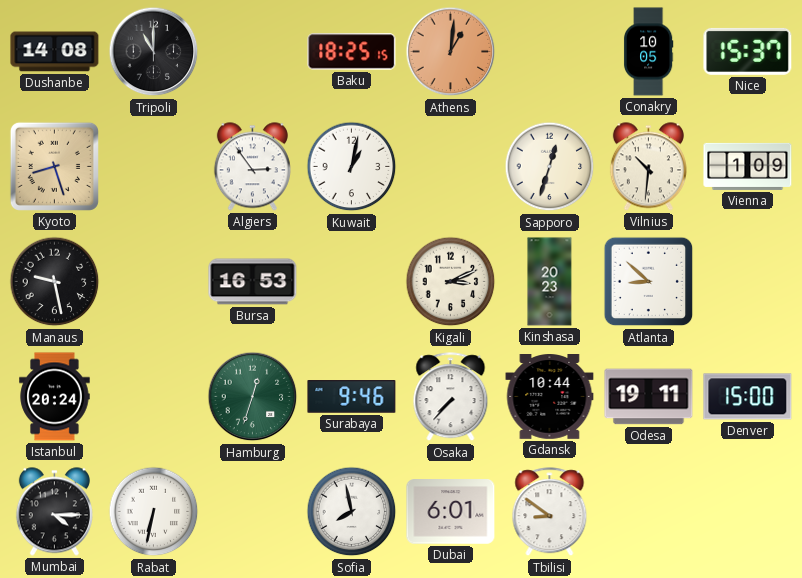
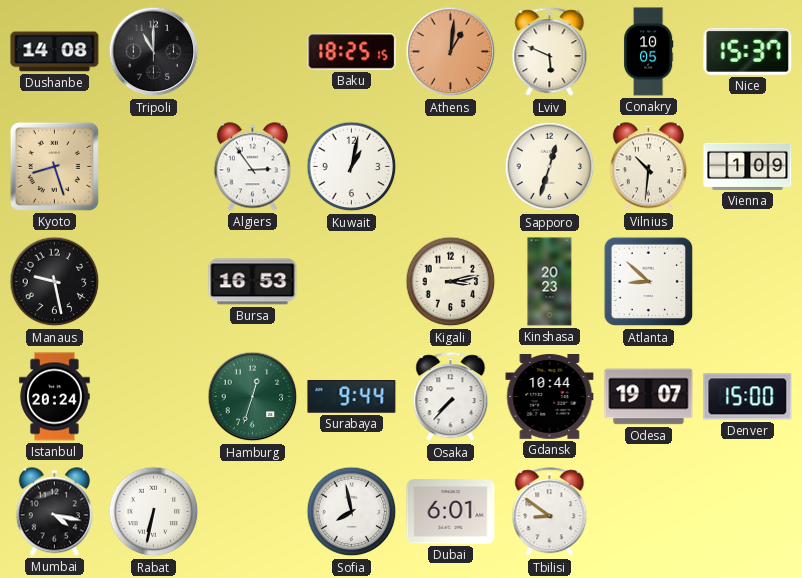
Lviv: none -> 5:49
Kigali: 3:11 -> 3:13
Surabaya: 9:46 -> 9:44
Odesa: 19:11 -> 19:07
Mumbai: 4:15 -> 4:17
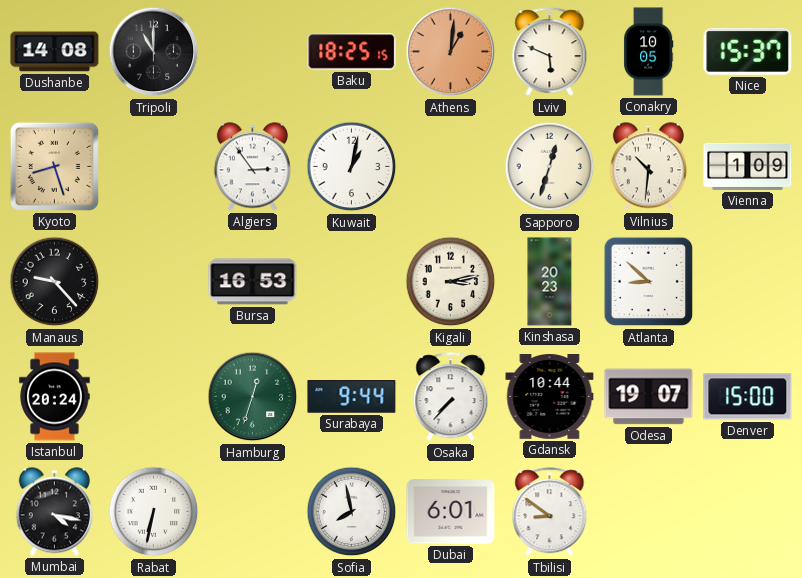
Manaus: 9:28 -> 9:23
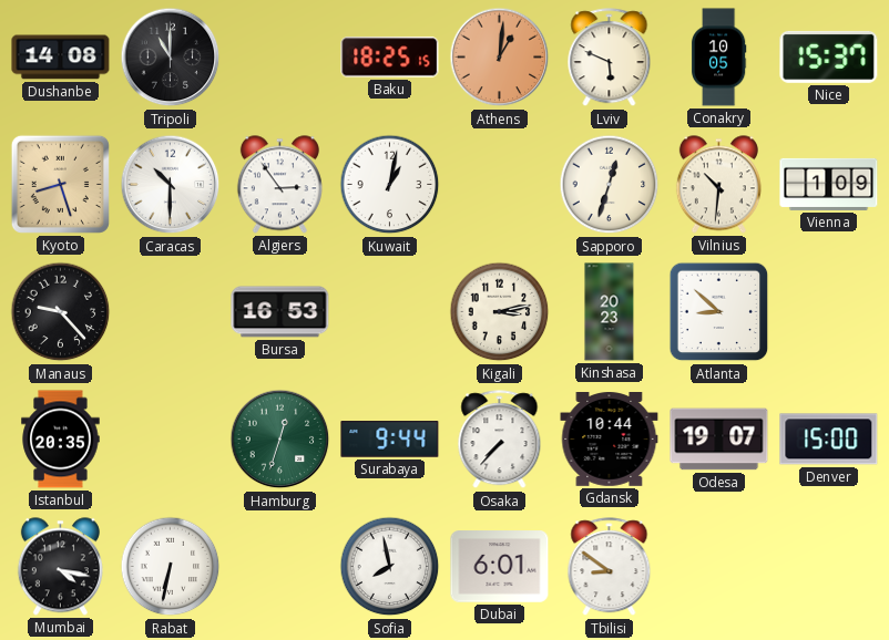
Caracas: none -> 10:30
Istanbul: 20:24 -> 20:35
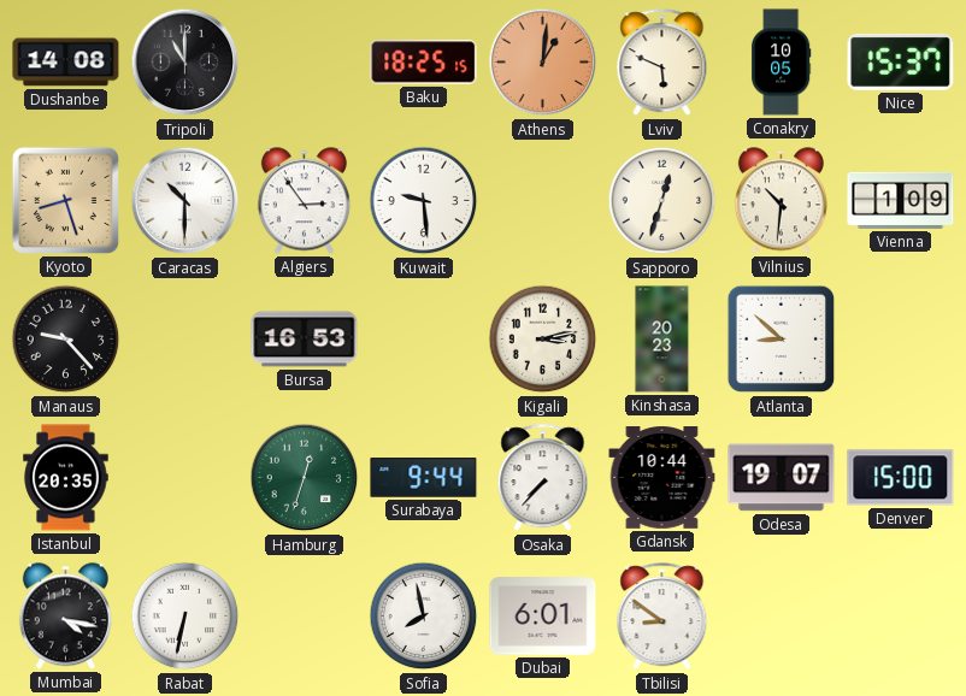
Kuwait: 1:02 -> 9:29
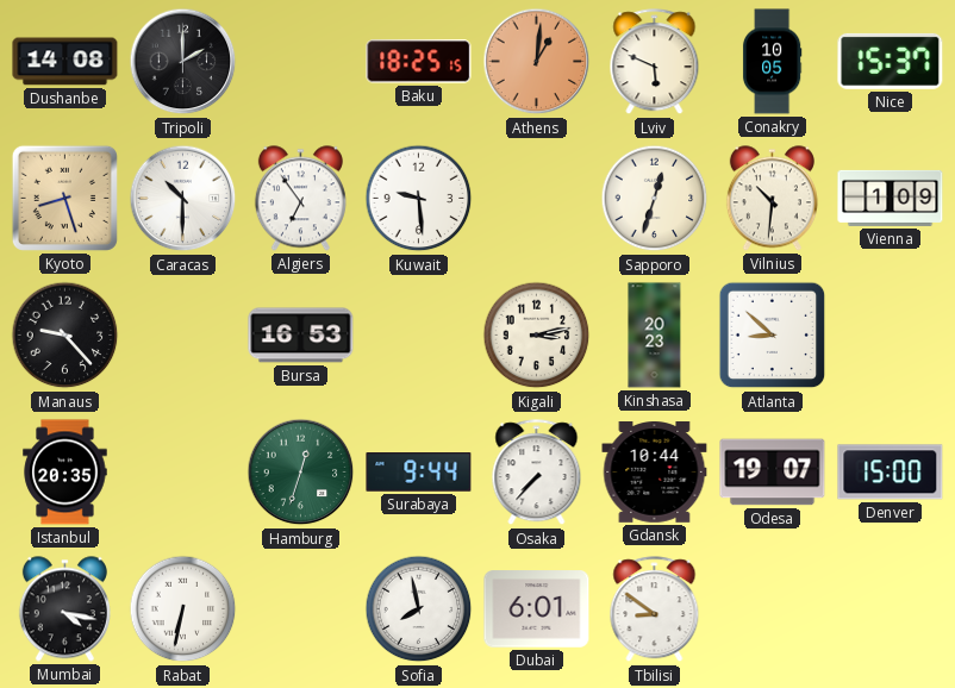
Tripoli: 11:00 -> 2:00
Algiers: 2:54 -> 6:54
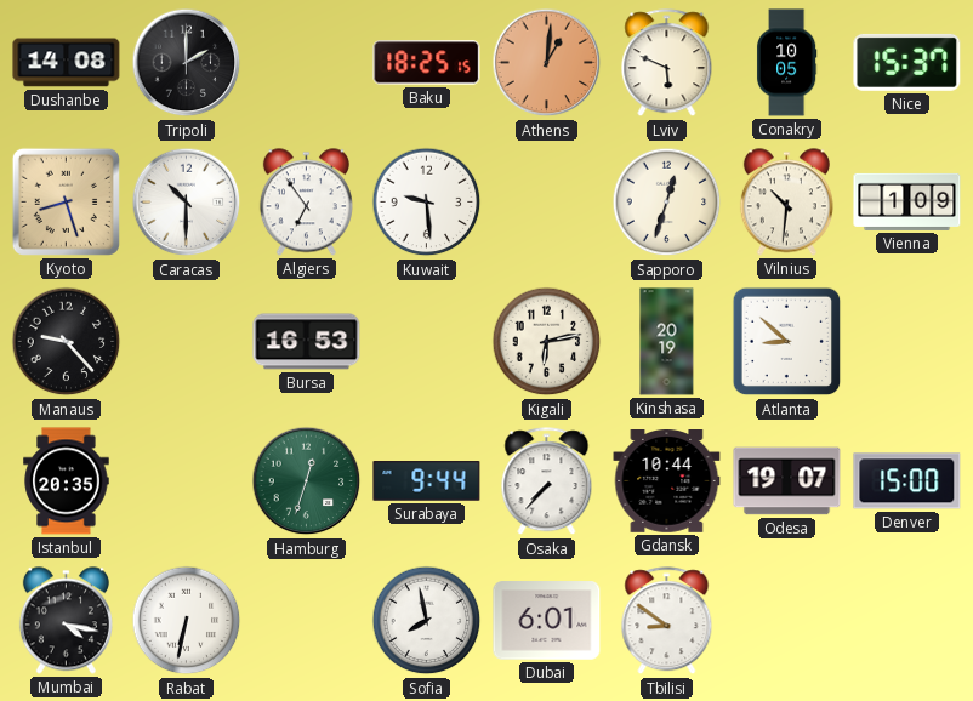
Kigali: 3:13 -> 6:13
Kinshasa: 20:23 -> 20:19
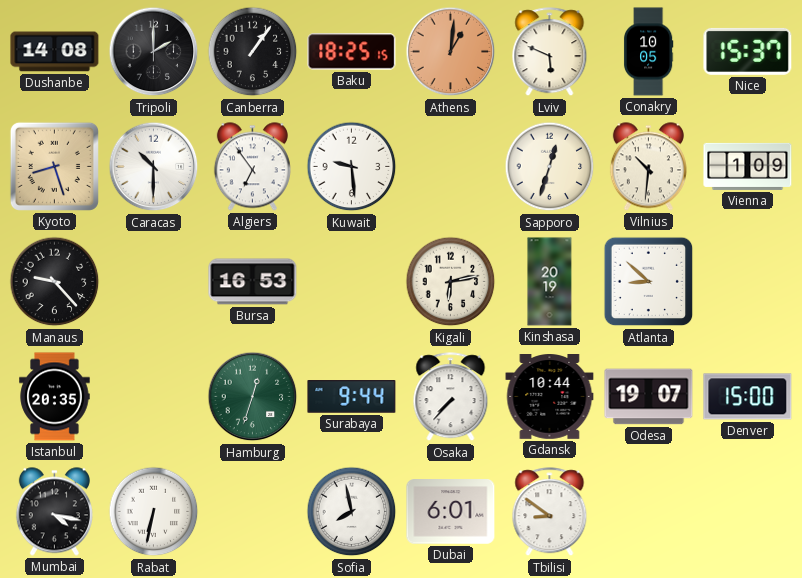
Canberra: none -> 1:06
